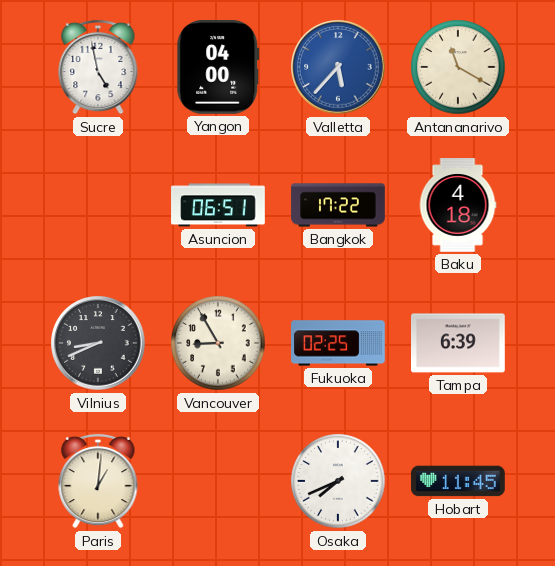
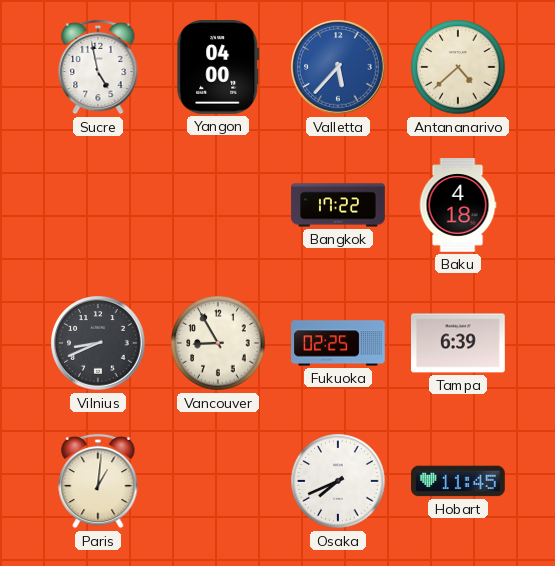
Antananarivo: 11:20 -> 4:38
Asuncion: 06:51 -> none
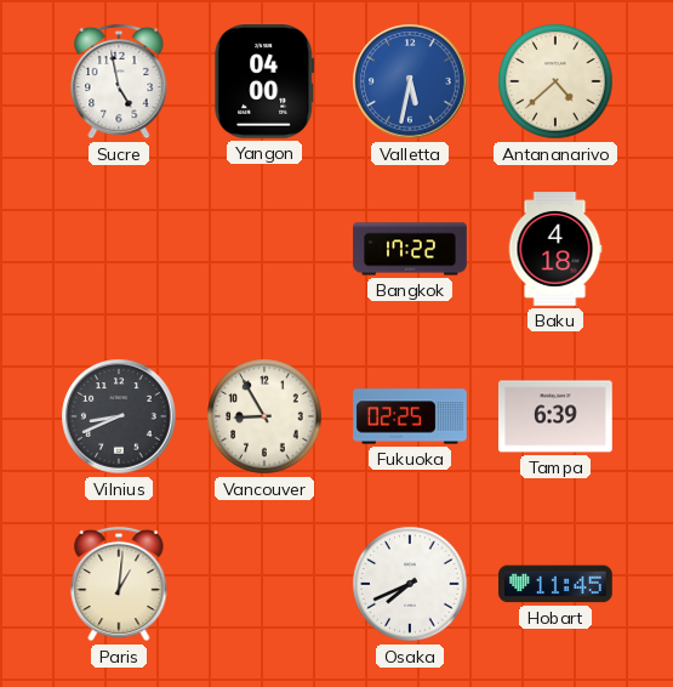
Valletta: 5:37 -> 5:32
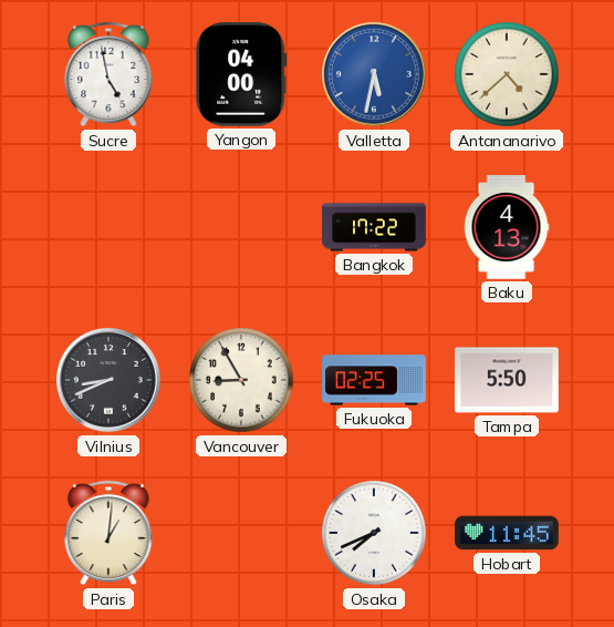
Baku: 4:18 -> 4:13
Tampa: 6:39 -> 5:50
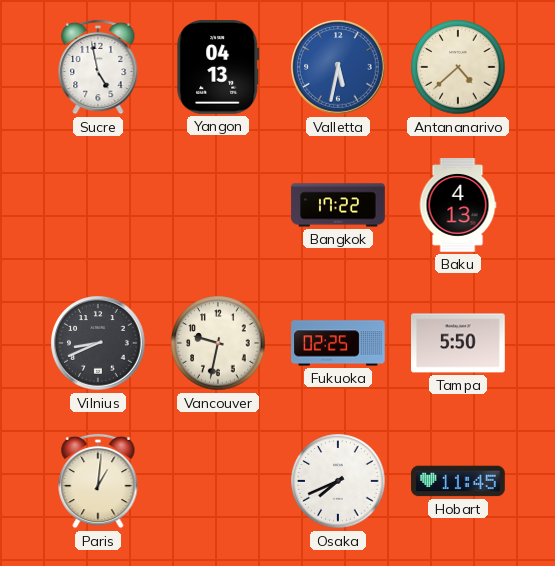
Yangon: 04:00 -> 04:13
Vancouver: 8:55 -> 9:32
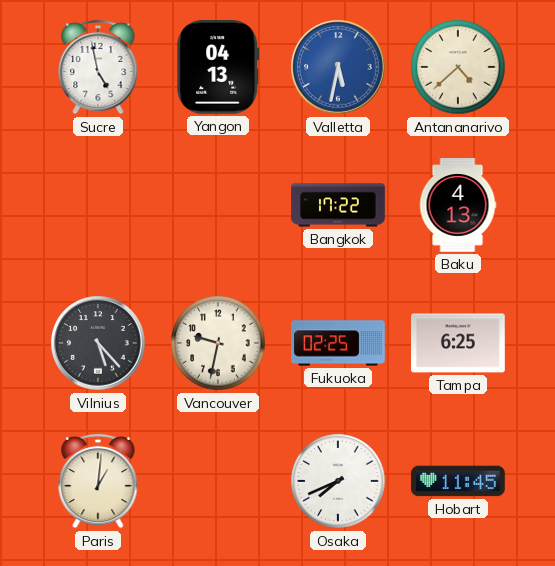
Vilnius: 8:41 -> 5:23
Tampa: 5:50 -> 6:25
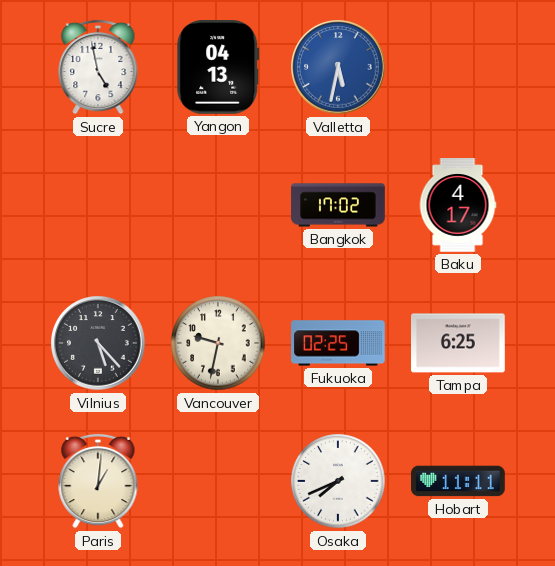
Antananarivo: 4:38 -> none
Bangkok: 17:22 -> 17:02
Baku: 4:13 -> 4:17
Hobart: 11:45 -> 11:11
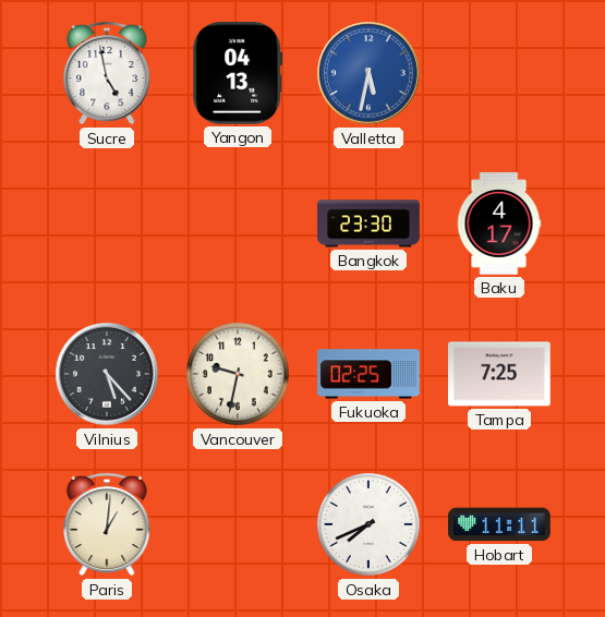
Bangkok: 17:02 -> 23:30
Tampa: 6:25 -> 7:25
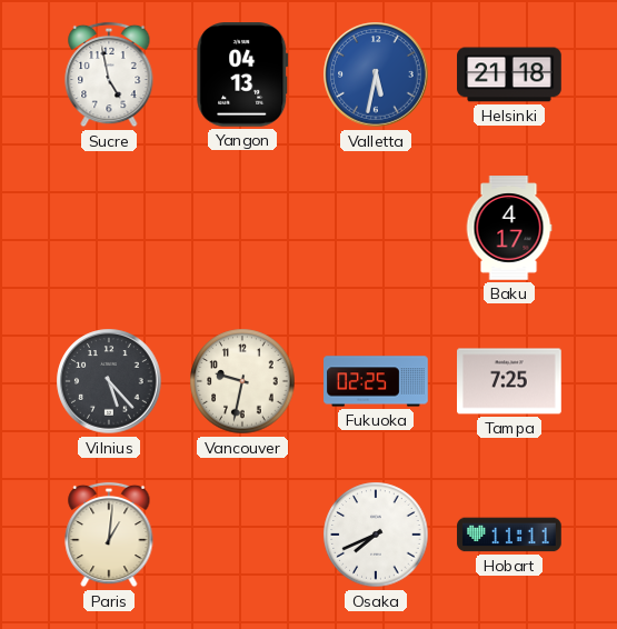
Helsinki: none -> 21:18
Bangkok: 23:30 -> none
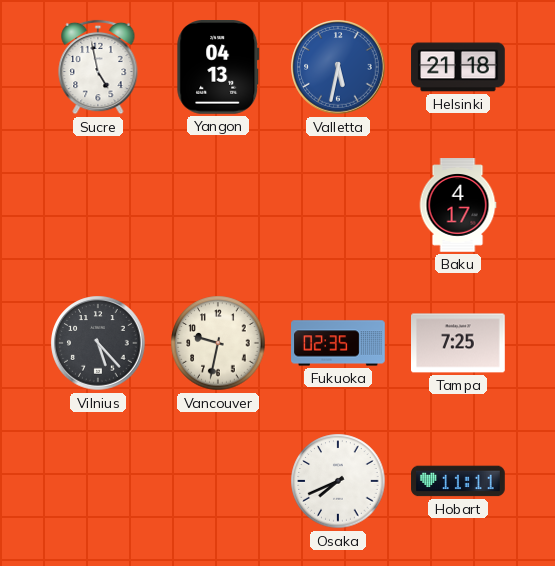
Fukuoka: 02:25 -> 02:35
Paris: 1:01 -> none
